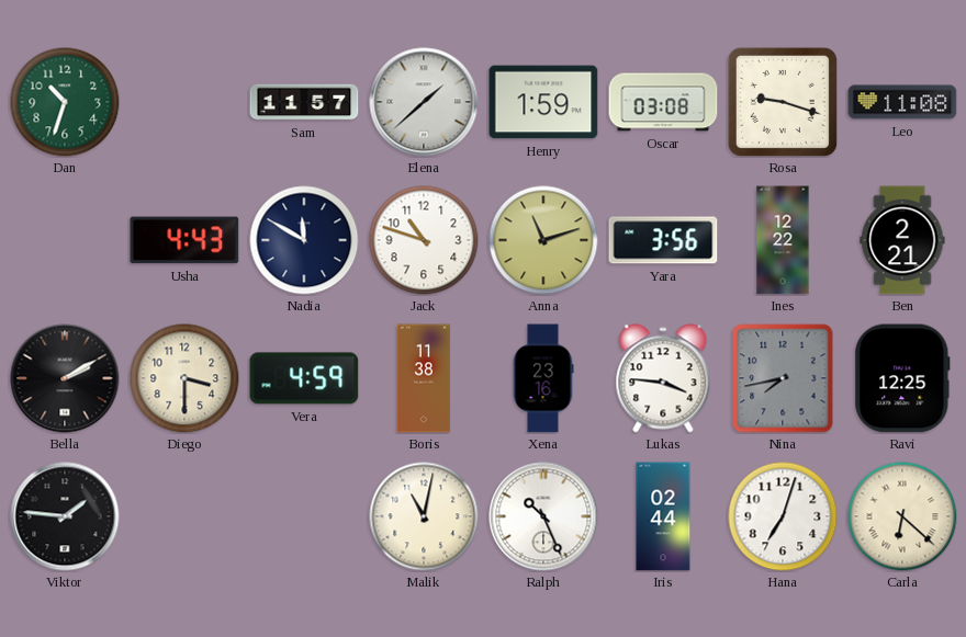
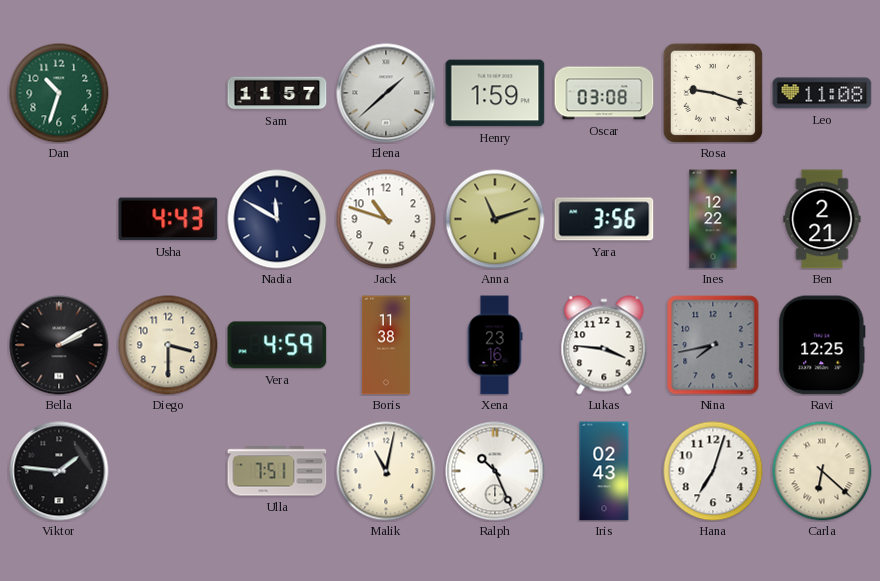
Ulla: none -> 7:51
Iris: 02:44 -> 02:43
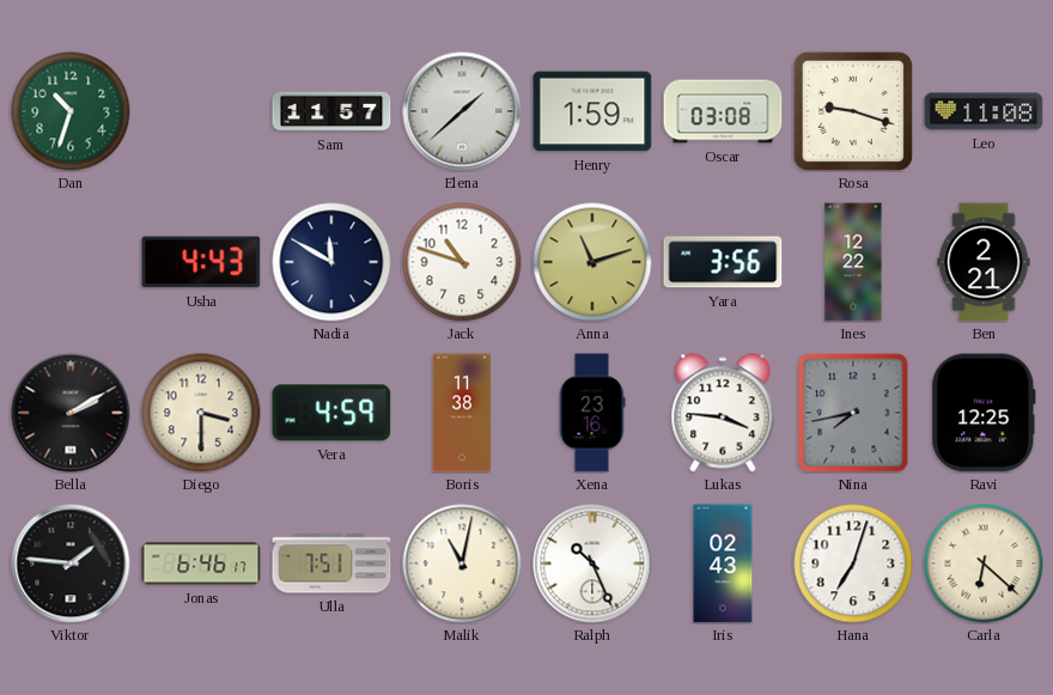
Jonas: none -> 6:46
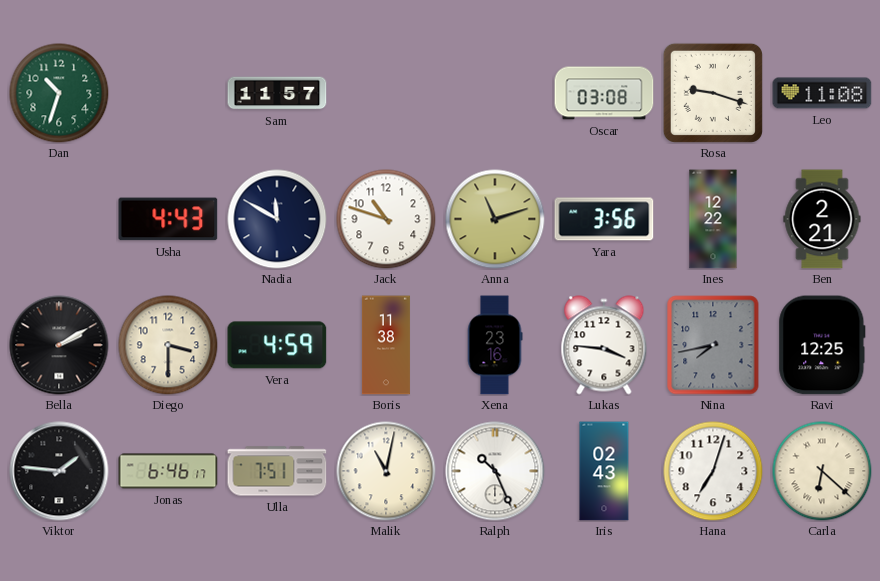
Elena: 1:38 -> none
Henry: 1:59 -> none
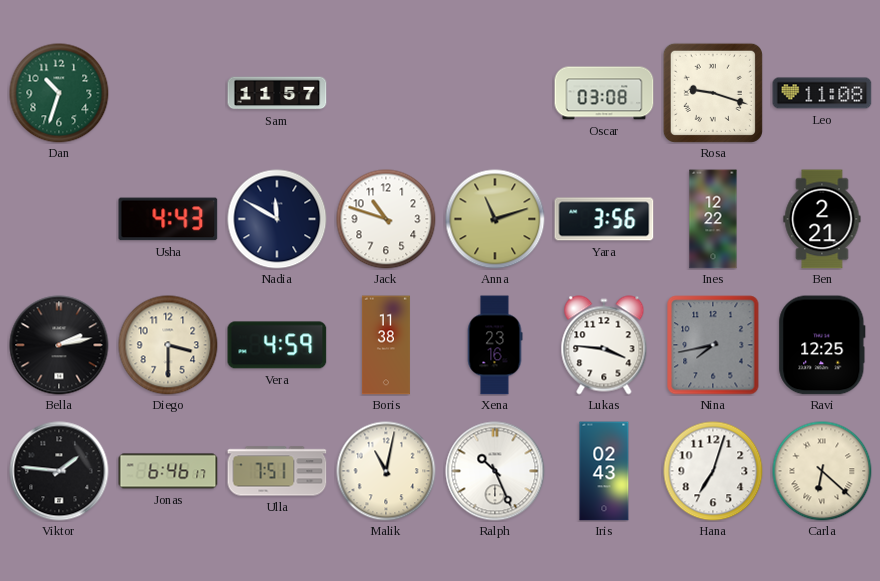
Bella: 2:10 -> 2:13
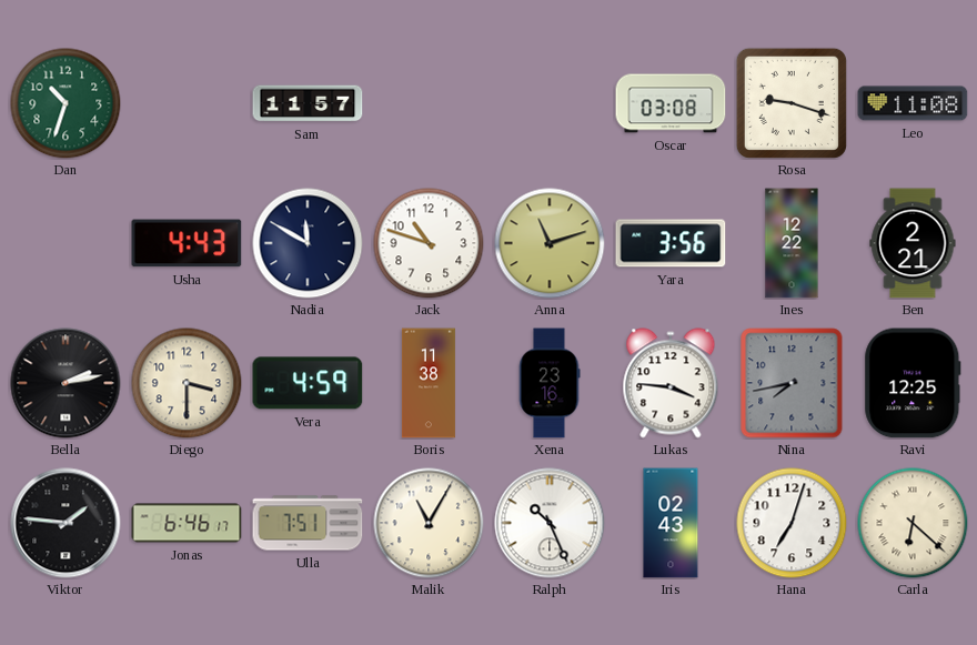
Malik: 11:02 -> 11:05
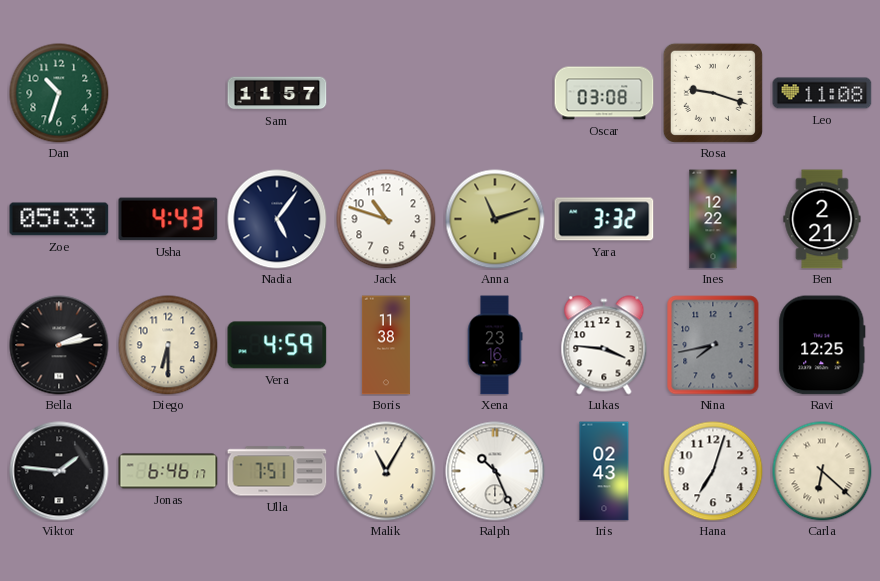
Zoe: none -> 05:33
Nadia: 11:50 -> 5:06
Yara: 3:56 -> 3:32
Diego: 3:30 -> 6:30
